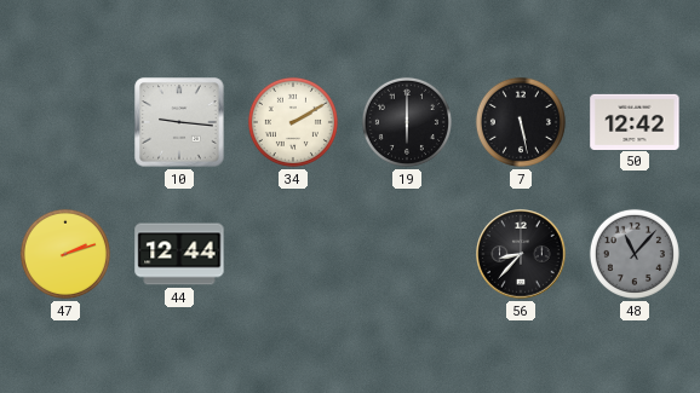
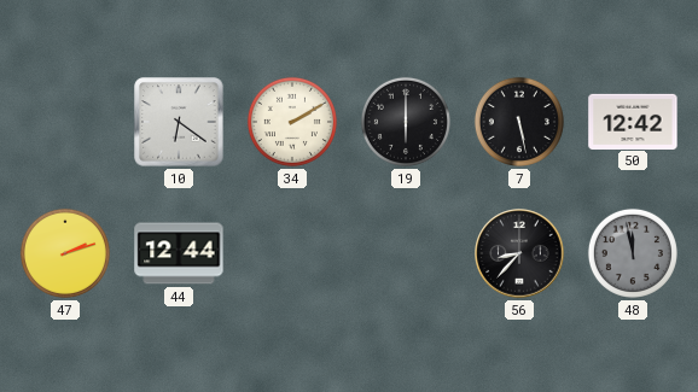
10: 9:16 -> 6:21
48: 11:07 -> 11:58
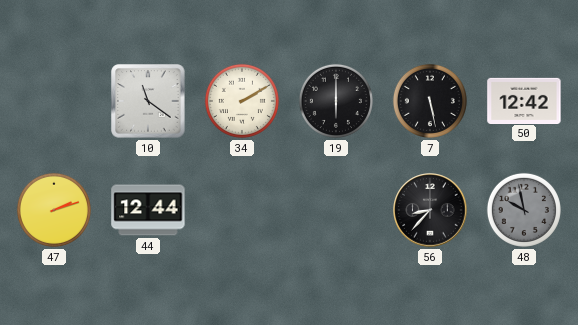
10: 6:21 -> 11:21
48: 11:58 -> 9:58
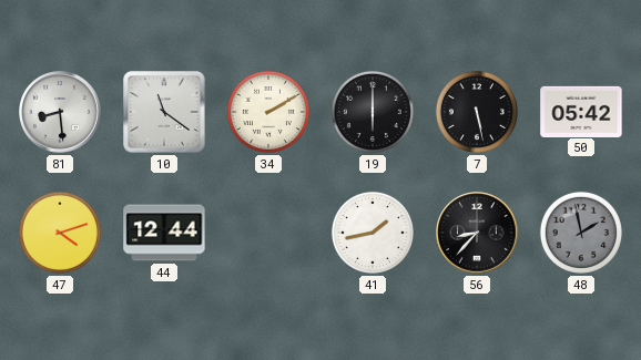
81: none -> 8:29
50: 12:42 -> 05:42
47: 2:12 -> 4:12
41: none -> 1:43
48: 9:58 -> 1:58
